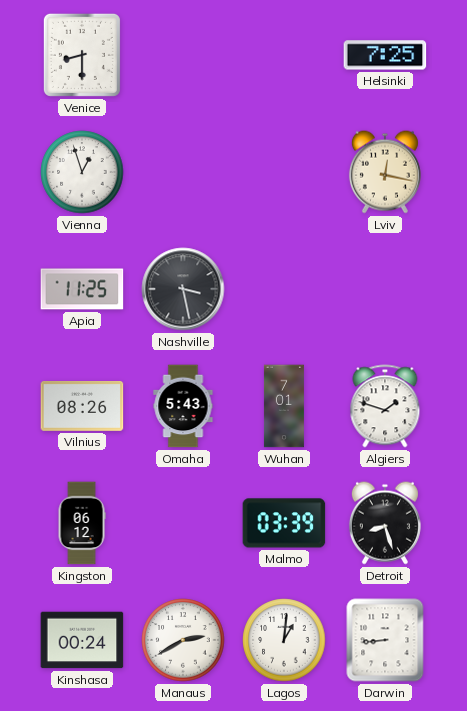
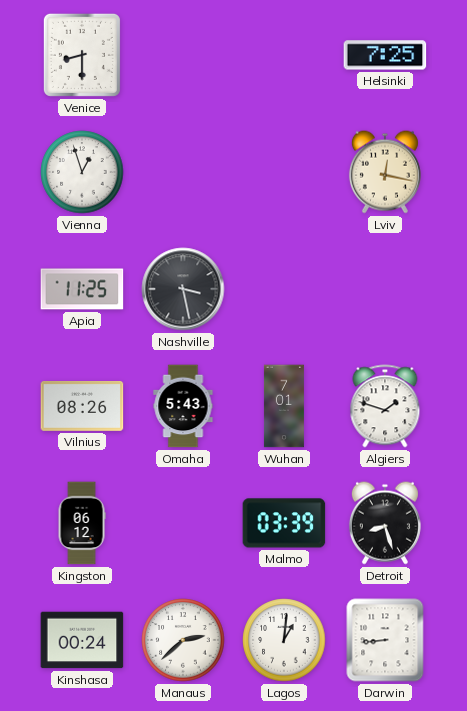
Manaus: 2:40 -> 2:38
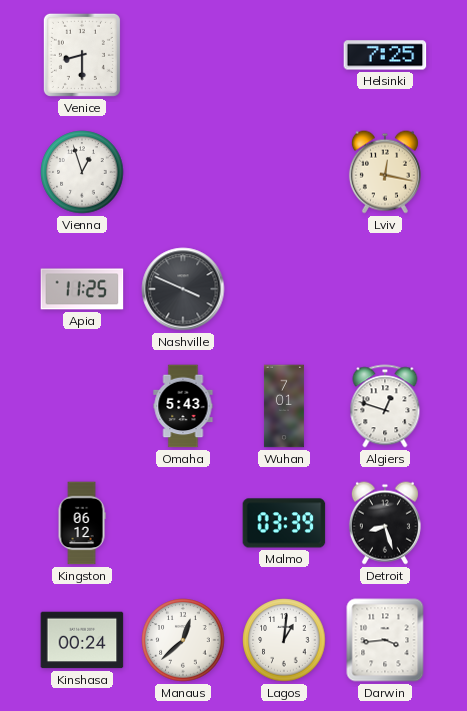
Nashville: 3:28 -> 3:49
Vilnius: 08:26 -> none
Algiers: 1:48 -> 12:48
Manaus: 2:38 -> 12:38
Darwin: 8:44 -> 3:44
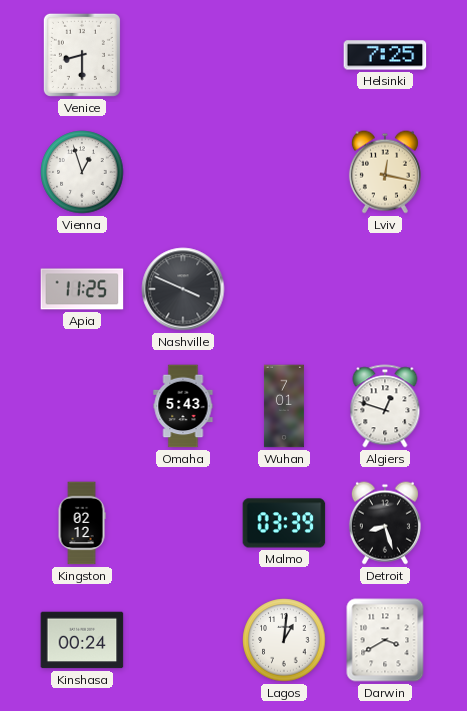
Kingston: 06:12 -> 02:12
Manaus: 12:38 -> none
Darwin: 3:44 -> 3:40
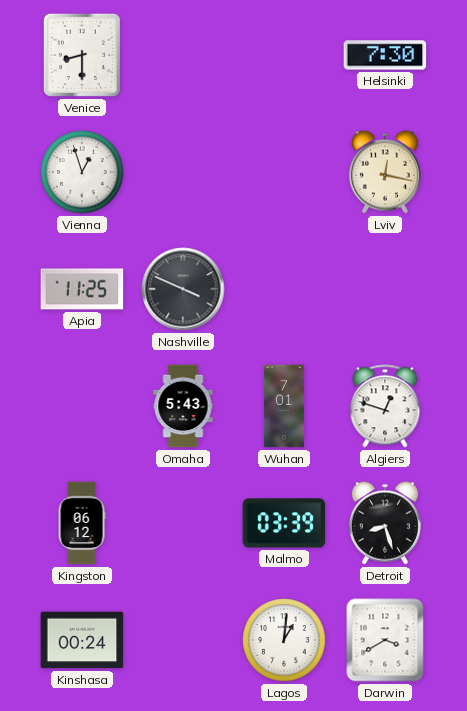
Helsinki: 7:25 -> 7:30
Kingston: 02:12 -> 06:12
